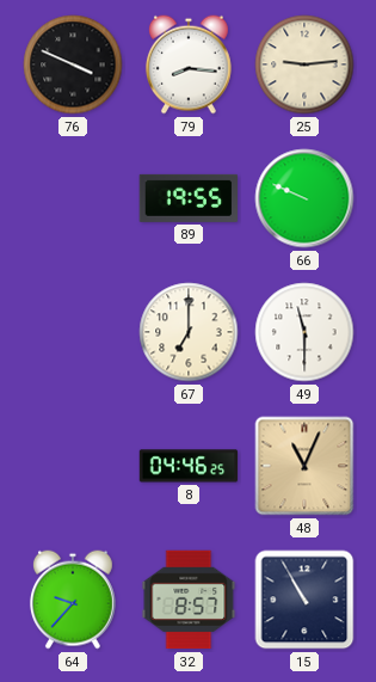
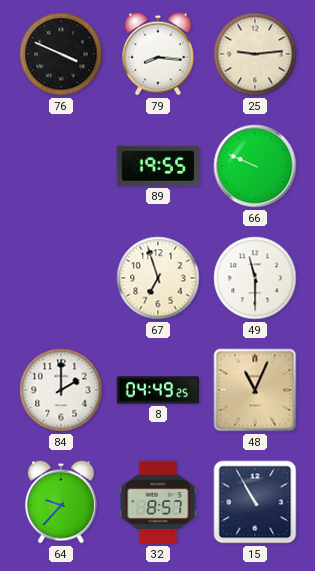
67: 7:00 -> 6:57
84: none -> 2:00
8: 04:46 -> 04:49
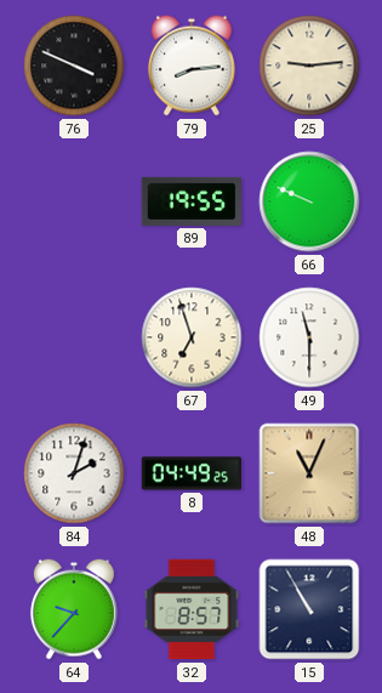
79: 8:16 -> 8:14
84: 2:00 -> 2:03
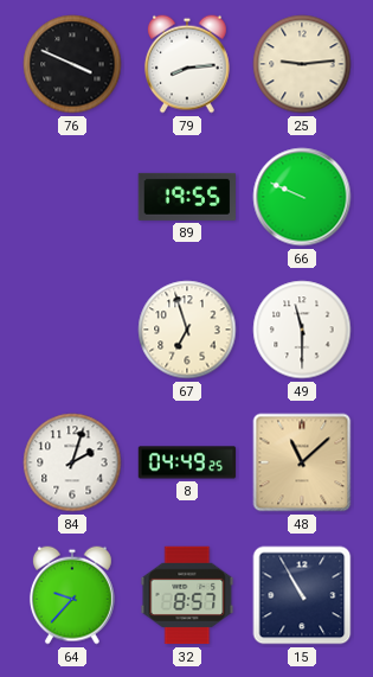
48: 11:04 -> 11:08
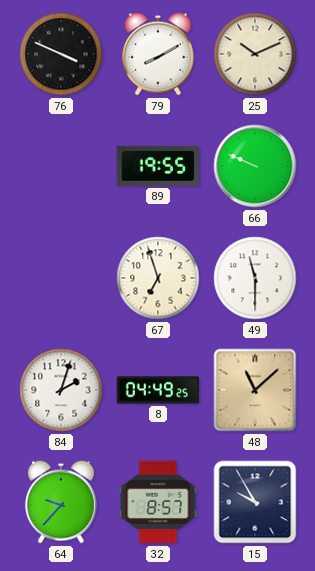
79: 8:14 -> 8:10
25: 9:14 -> 10:11
15: 10:55 -> 9:55
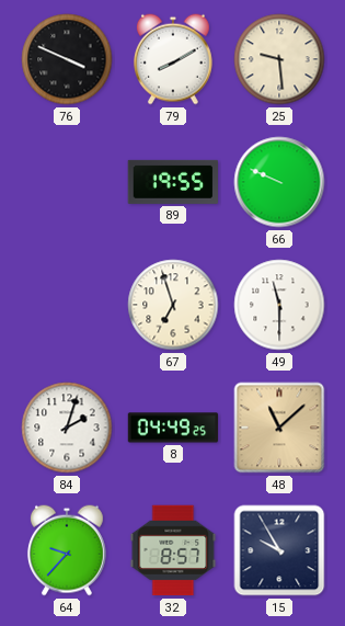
25: 10:11 -> 9:29
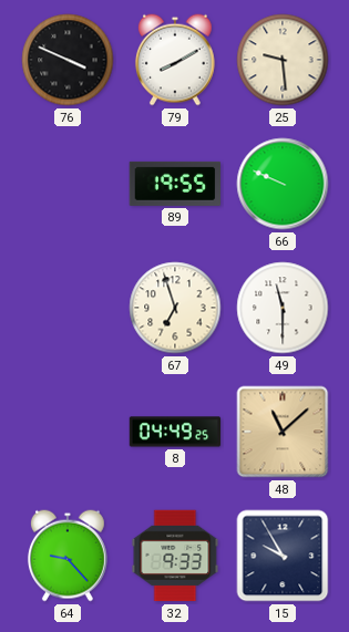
84: 2:03 -> none
64: 9:37 -> 9:23
32: 8:57 -> 9:33
